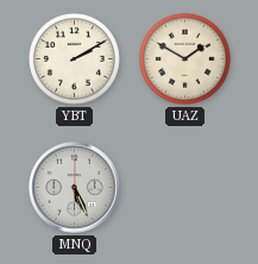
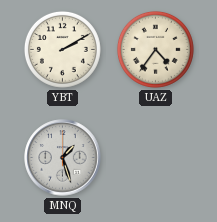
UAZ: 1:50 -> 4:36
MNQ: 5:26 -> 1:27
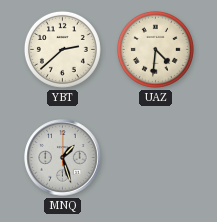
YBT: 2:10 -> 2:38
UAZ: 4:36 -> 4:31
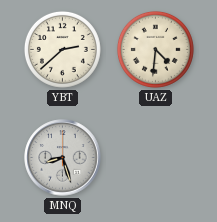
MNQ: 1:27 -> 8:27
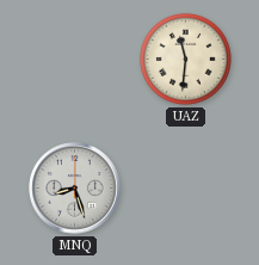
YBT: 2:38 -> none
UAZ: 4:31 -> 11:31
